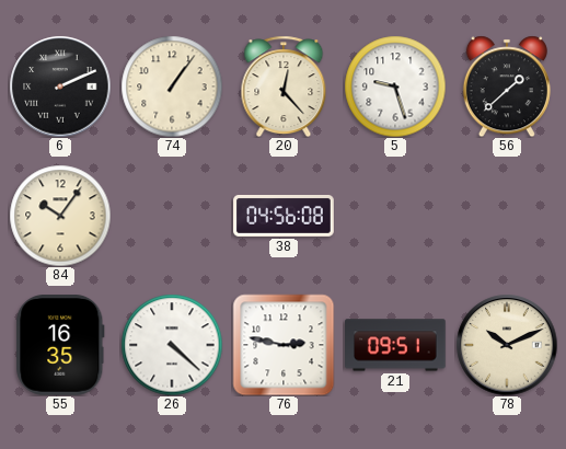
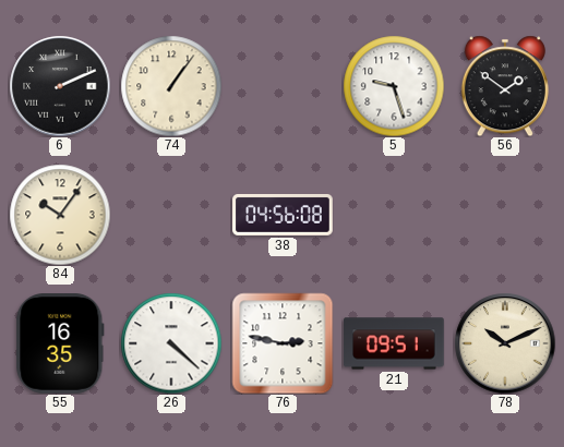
20: 12:23 -> none
56: 1:38 -> 1:51
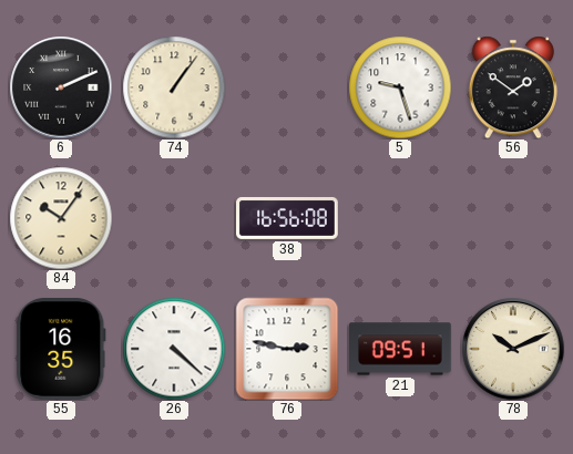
38: 04:56 -> 16:56
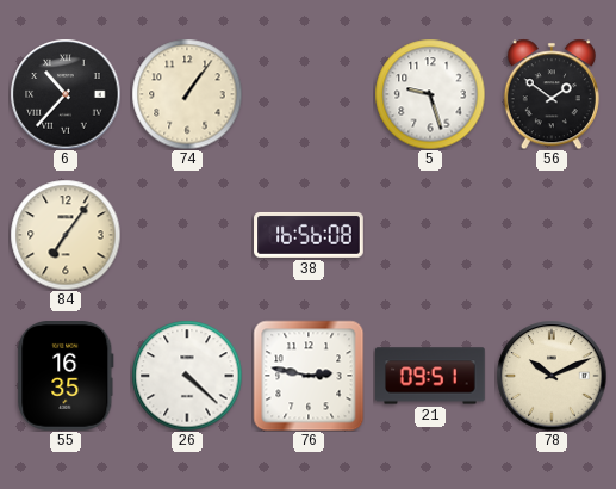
6: 2:11 -> 10:37
84: 10:06 -> 7:06
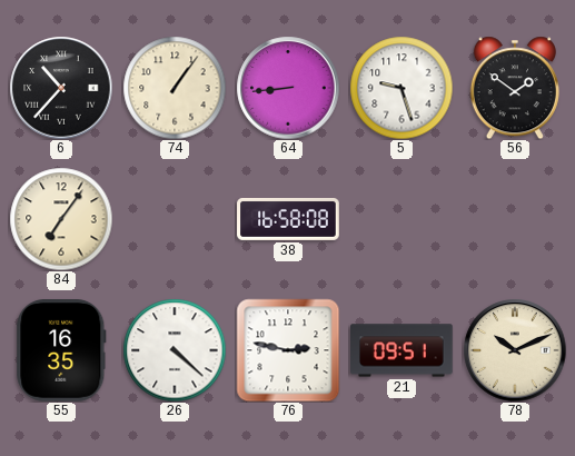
64: none -> 8:44
38: 16:56 -> 16:58
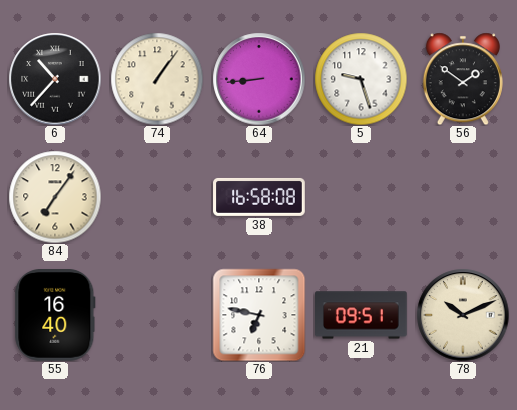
55: 16:35 -> 16:40
26: 4:22 -> none
76: 2:47 -> 6:47
